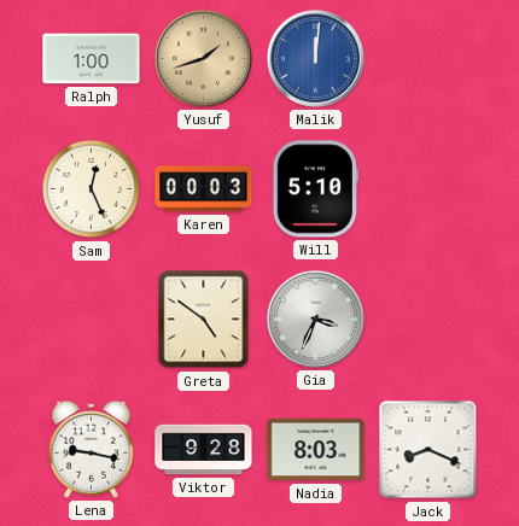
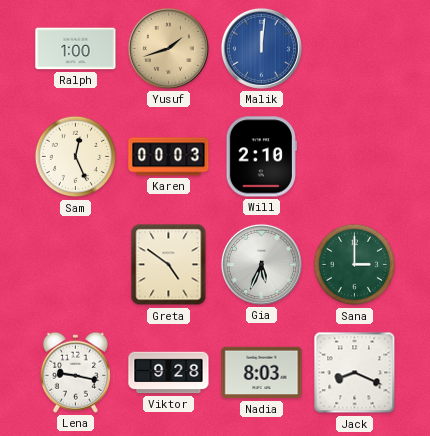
Will: 5:10 -> 2:10
Gia: 3:34 -> 5:34
Sana: none -> 3:00
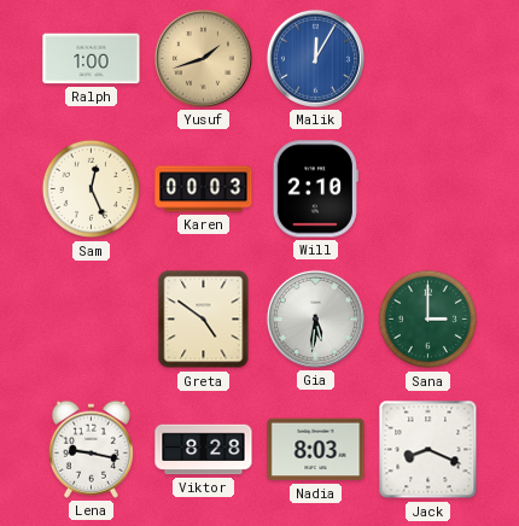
Malik: 12:01 -> 12:05
Gia: 5:34 -> 5:31
Viktor: 9:28 -> 8:28
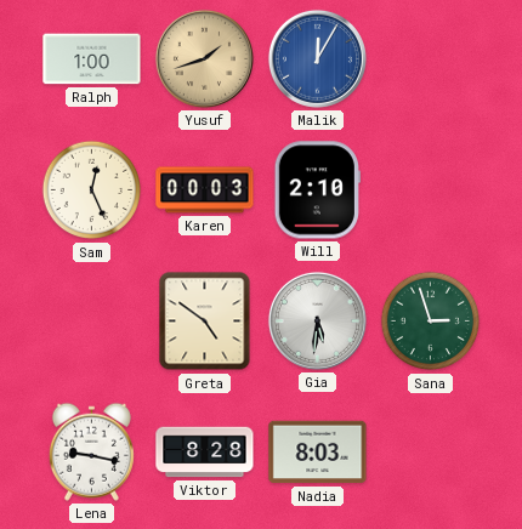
Sana: 3:00 -> 2:57
Jack: 8:19 -> none
